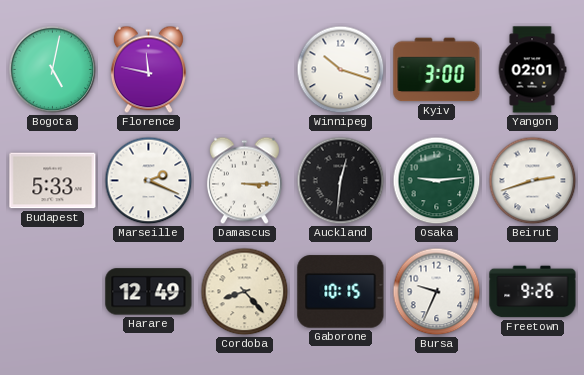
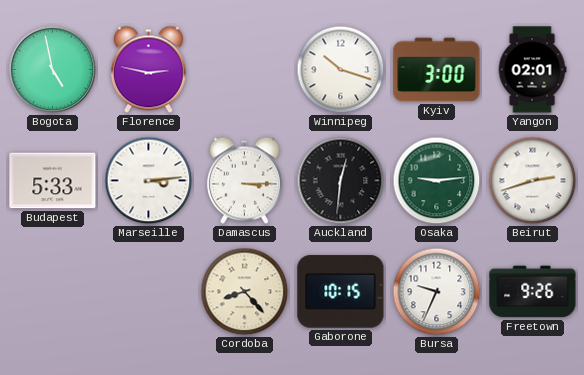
Bogota: 5:02 -> 4:58
Florence: 11:47 -> 2:47
Marseille: 2:19 -> 3:14
Harare: 12:49 -> none
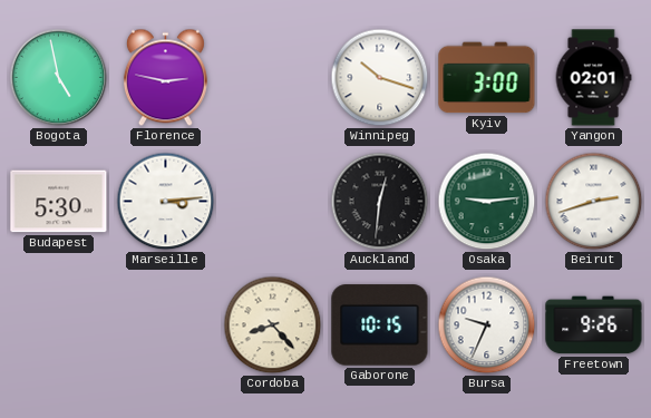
Budapest: 5:33 -> 5:30
Damascus: 3:15 -> none
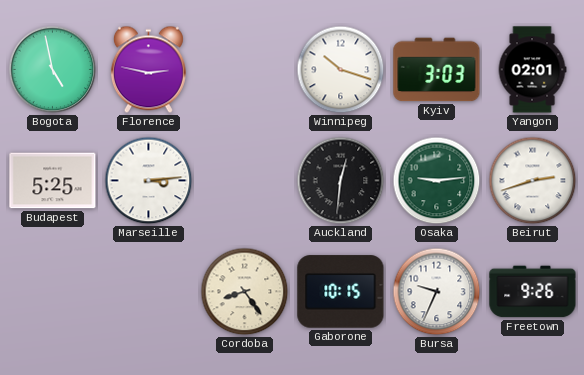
Kyiv: 3:00 -> 3:03
Budapest: 5:30 -> 5:25
Cordoba: 8:23 -> 8:24
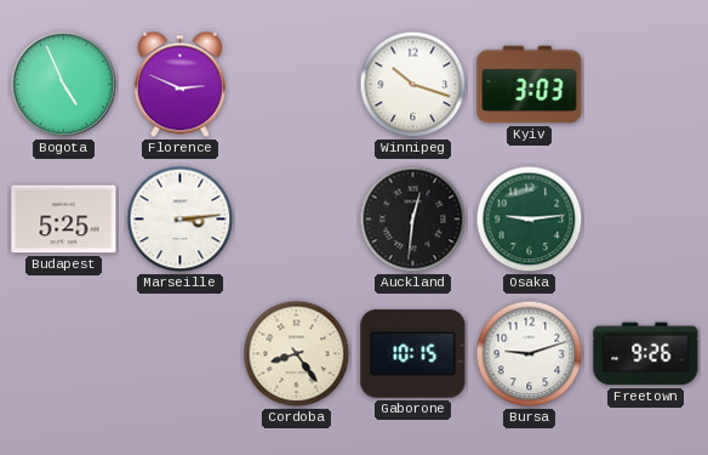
Bogota: 4:58 -> 4:56
Florence: 2:47 -> 2:49
Yangon: 02:01 -> none
Beirut: 2:42 -> none
Bursa: 9:34 -> 9:12
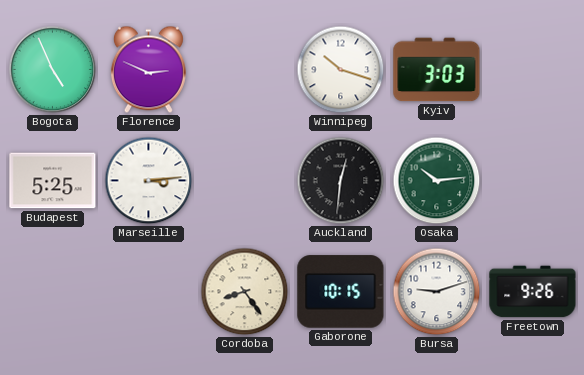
Osaka: 9:14 -> 10:14
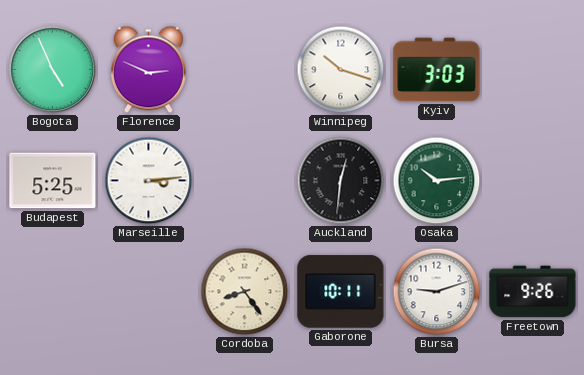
Gaborone: 10:15 -> 10:11
